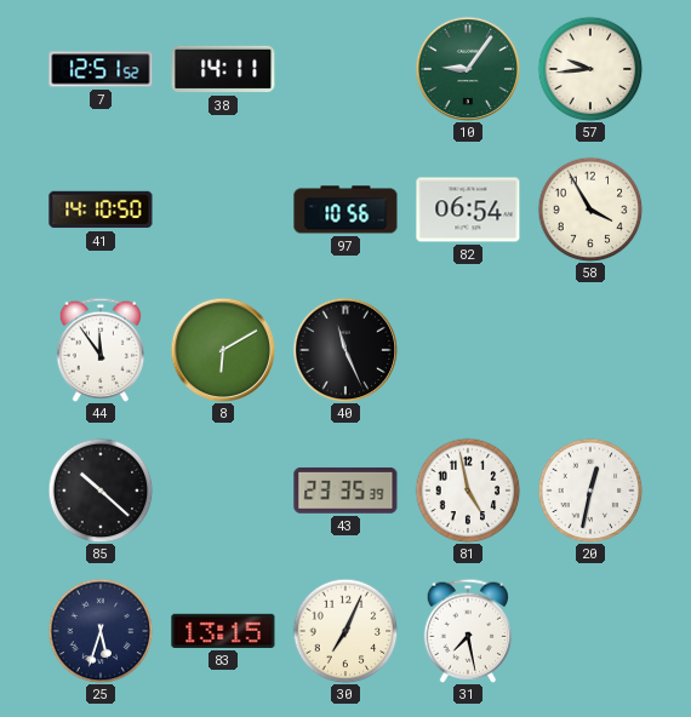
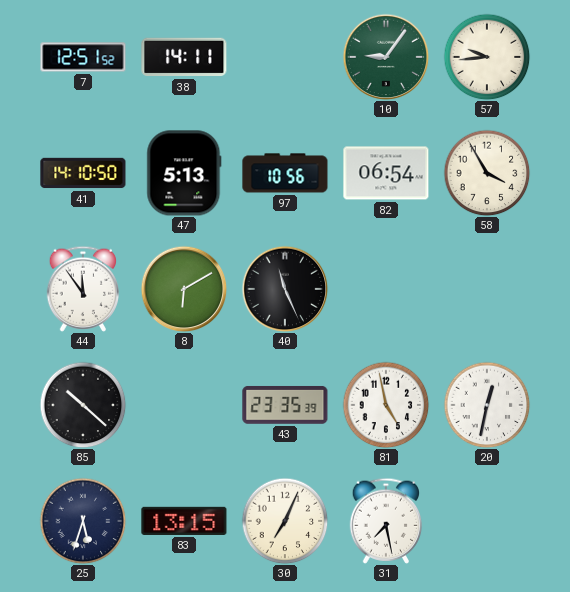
47: none -> 5:13
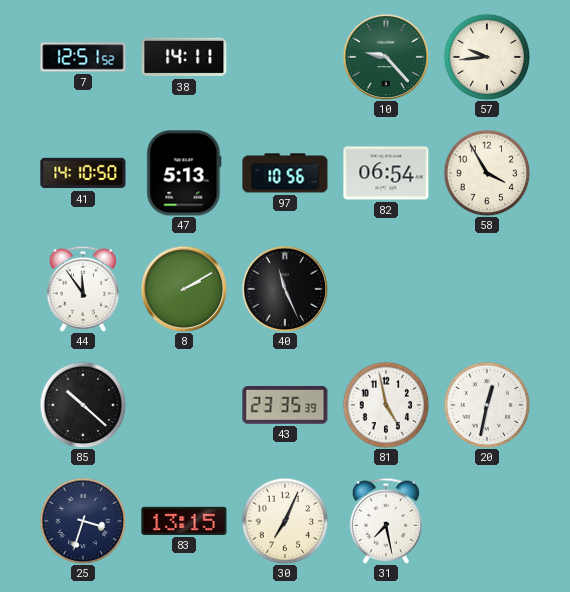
10: 9:06 -> 9:23
8: 6:10 -> 2:10
25: 5:33 -> 3:33
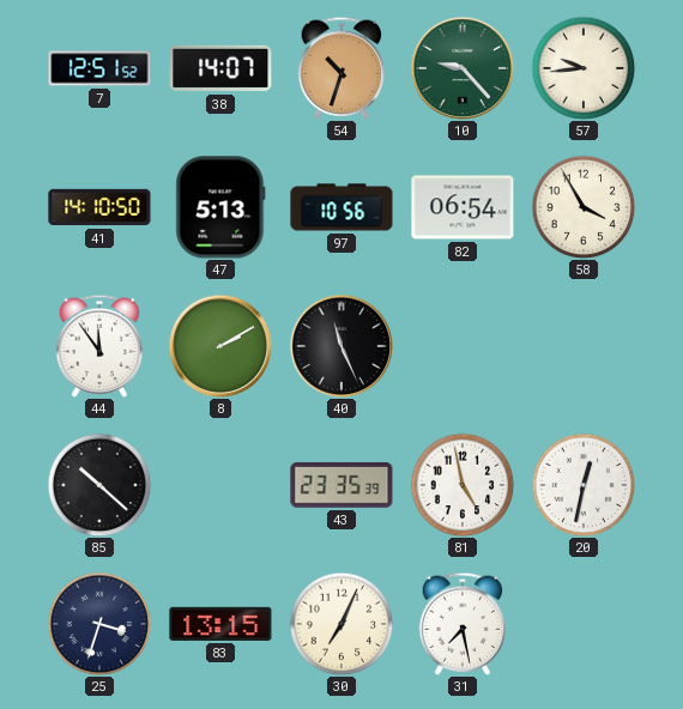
38: 14:11 -> 14:07
54: none -> 10:33
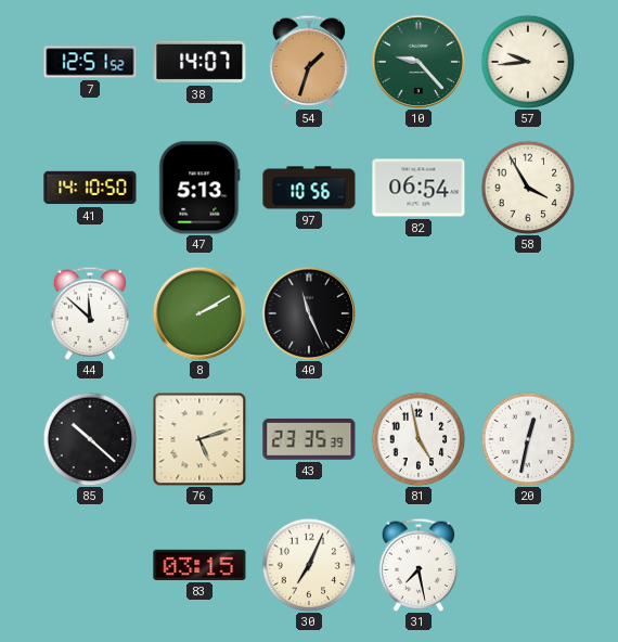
54: 10:33 -> 1:33
44: 11:54 -> 11:52
76: none -> 5:12
25: 3:33 -> none
83: 13:15 -> 03:15
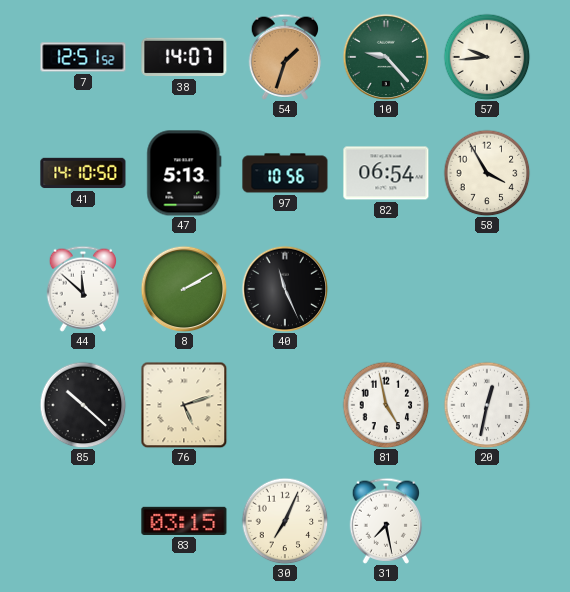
43: 23:35 -> none
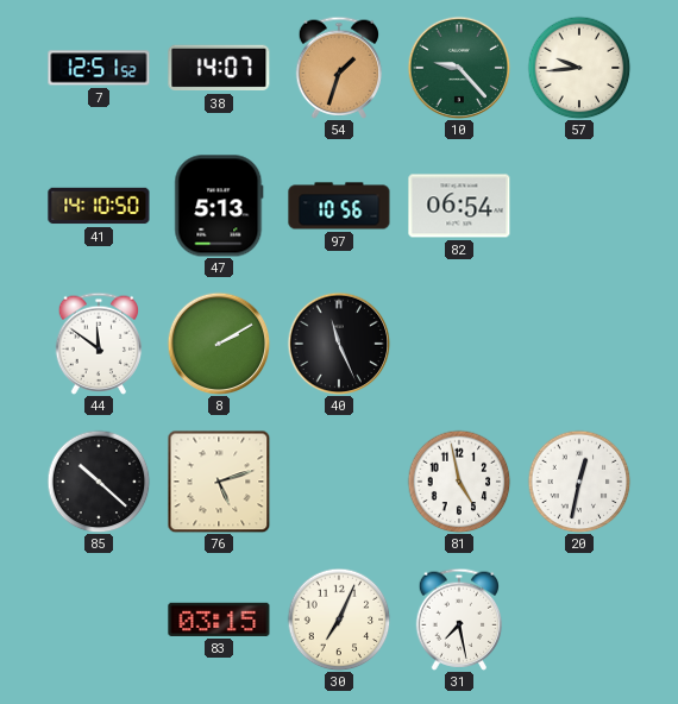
58: 3:55 -> none
44: 11:52 -> 11:51
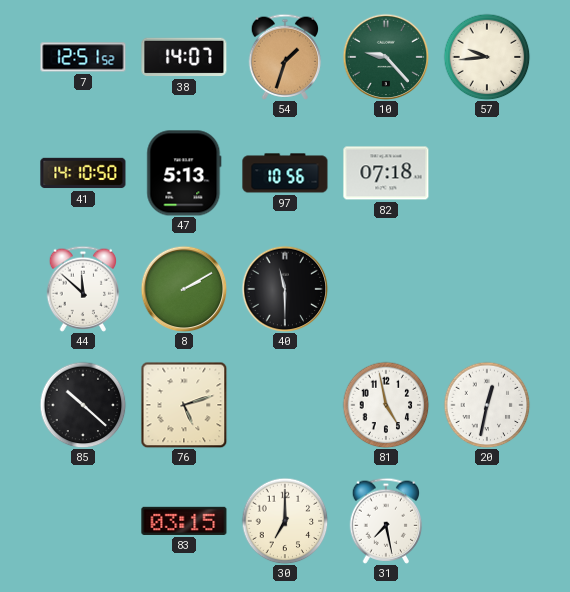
82: 06:54 -> 07:18
44: 11:51 -> 11:52
40: 11:26 -> 11:30
30: 7:04 -> 7:00
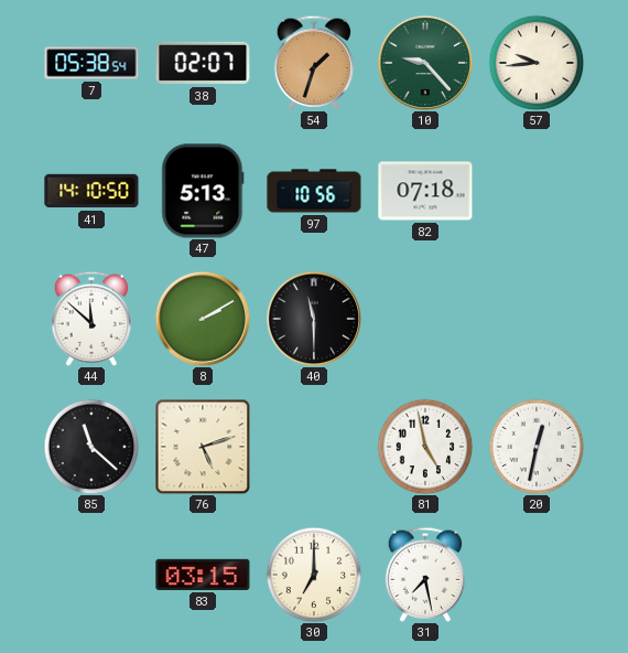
7: 12:51 -> 05:38
38: 14:07 -> 02:07
85: 10:22 -> 11:22
